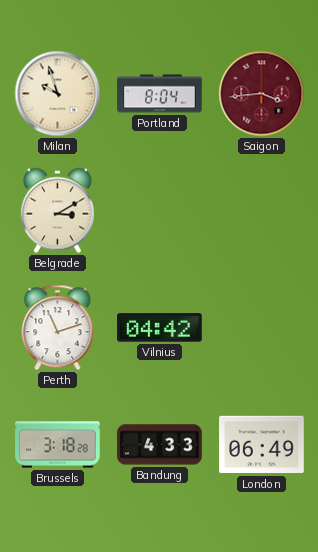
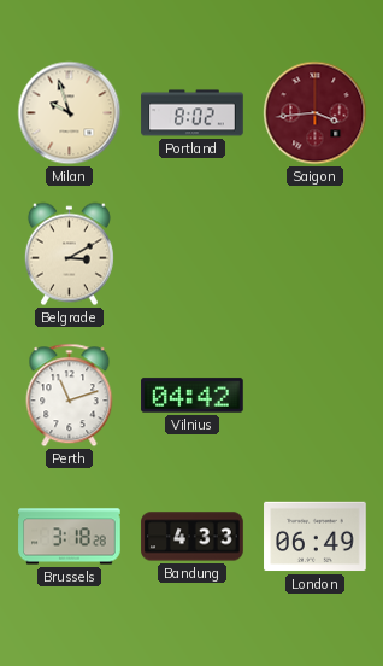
Portland: 8:04 -> 8:02
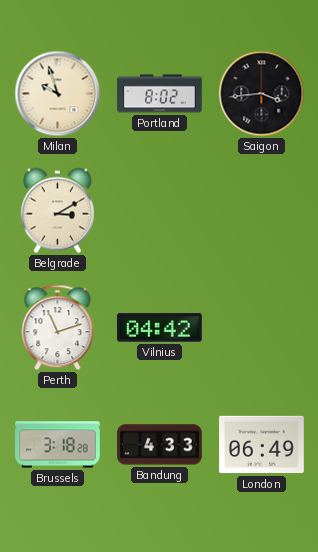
Saigon dial: burgundy -> black
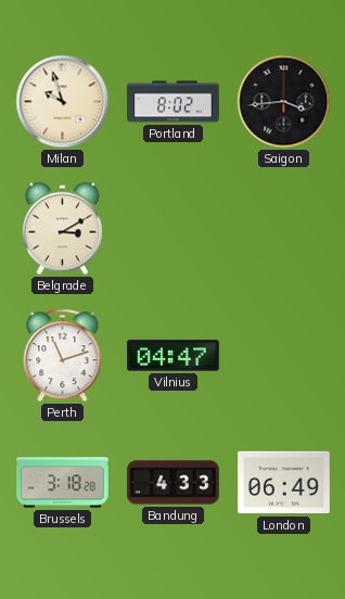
Vilnius: 04:42 -> 04:47
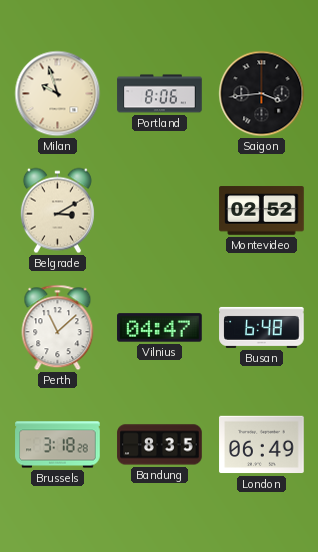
Portland: 8:02 -> 8:06
Montevideo: none -> 02:52
Perth: 11:12 -> 11:08
Busan: none -> 6:48
Bandung: 4:33 -> 8:35
